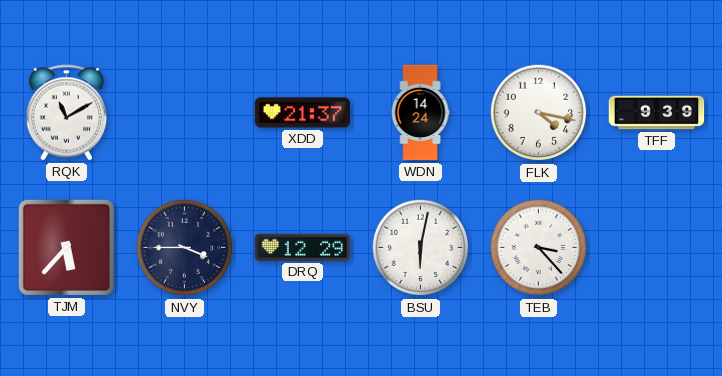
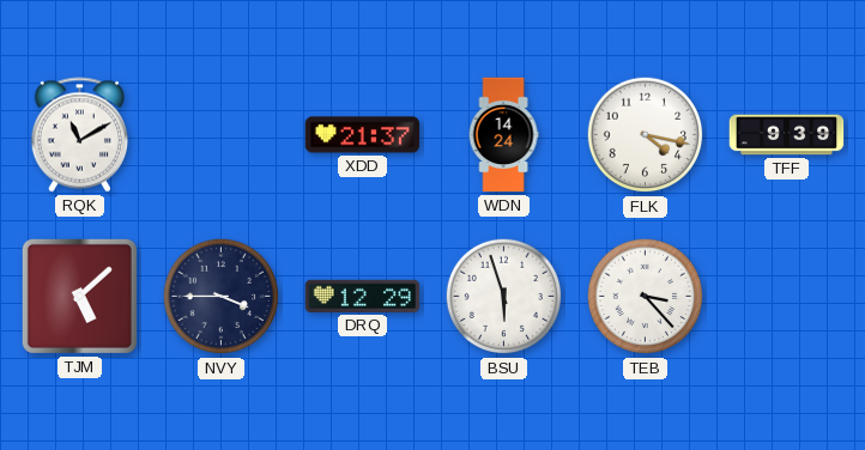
TJM: 5:37 -> 5:08
BSU: 6:02 -> 5:57
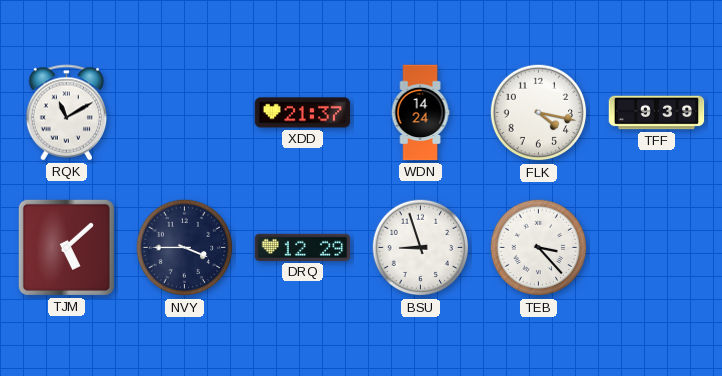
BSU: 5:57 -> 8:57
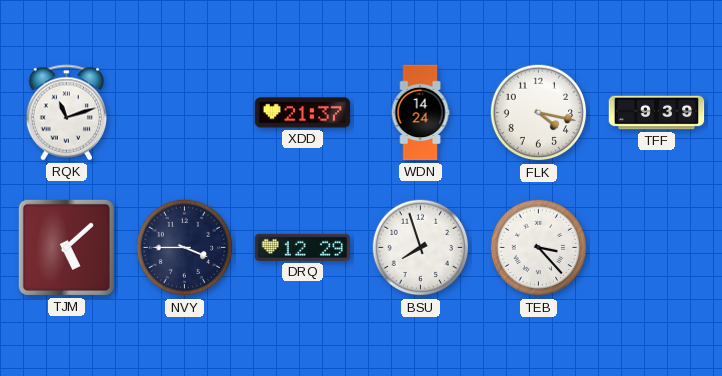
RQK: 11:10 -> 11:12
BSU: 8:57 -> 7:57
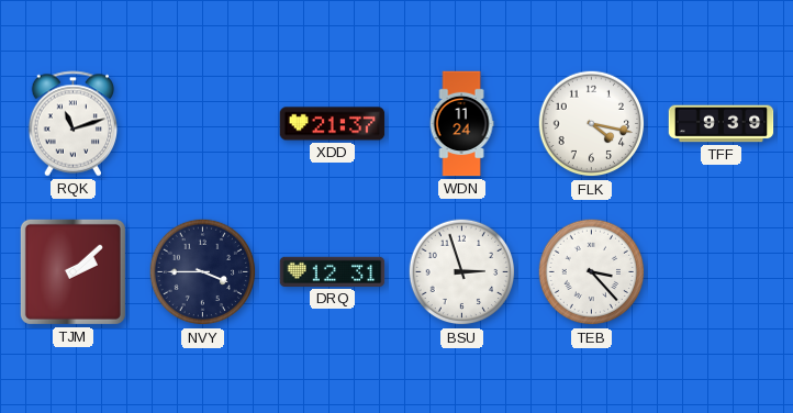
WDN: 14:24 -> 11:24
TJM: 5:08 -> 2:08
DRQ: 12:29 -> 12:31
BSU: 7:57 -> 2:57
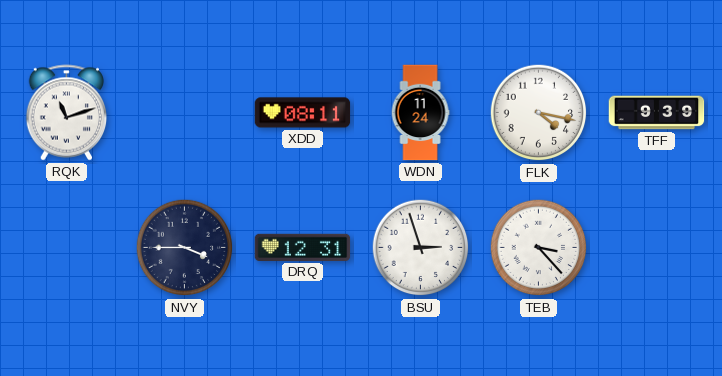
XDD: 21:37 -> 08:11
TJM: 2:08 -> none
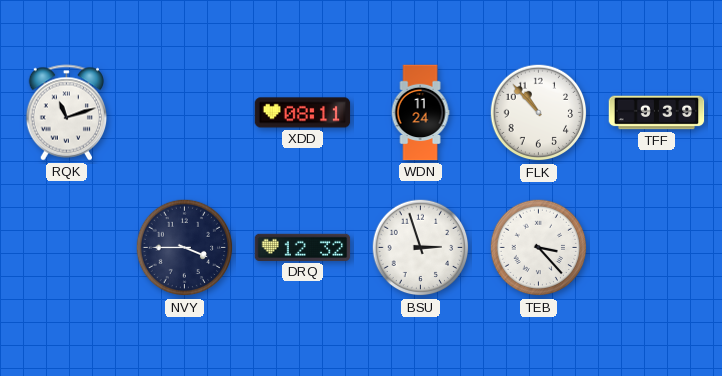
FLK: 4:17 -> 10:53
DRQ: 12:31 -> 12:32
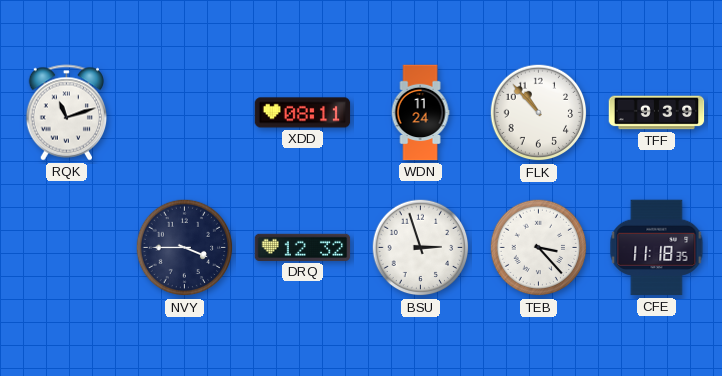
CFE: none -> 11:18
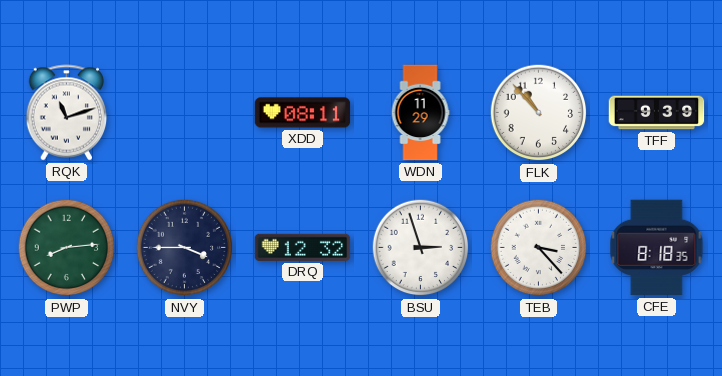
WDN: 11:24 -> 11:29
PWP: none -> 8:14
CFE: 11:18 -> 8:18
